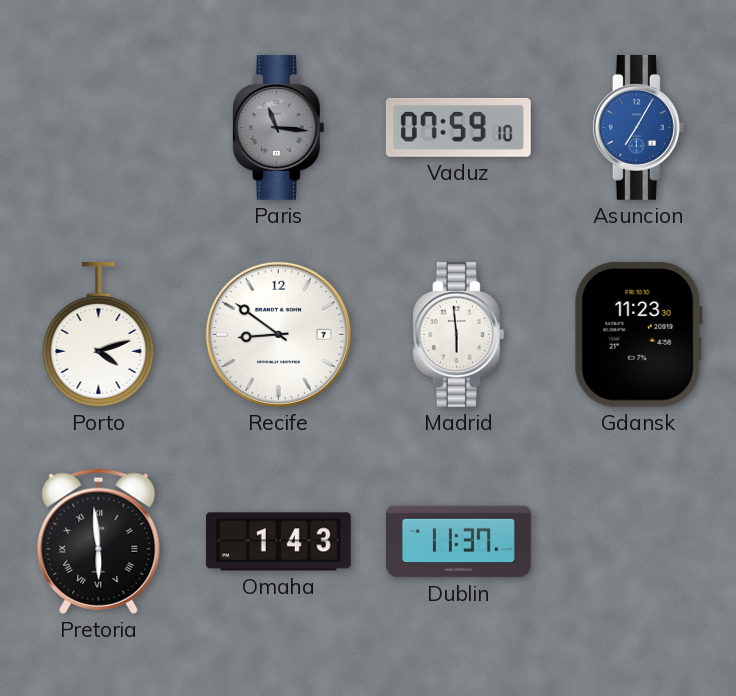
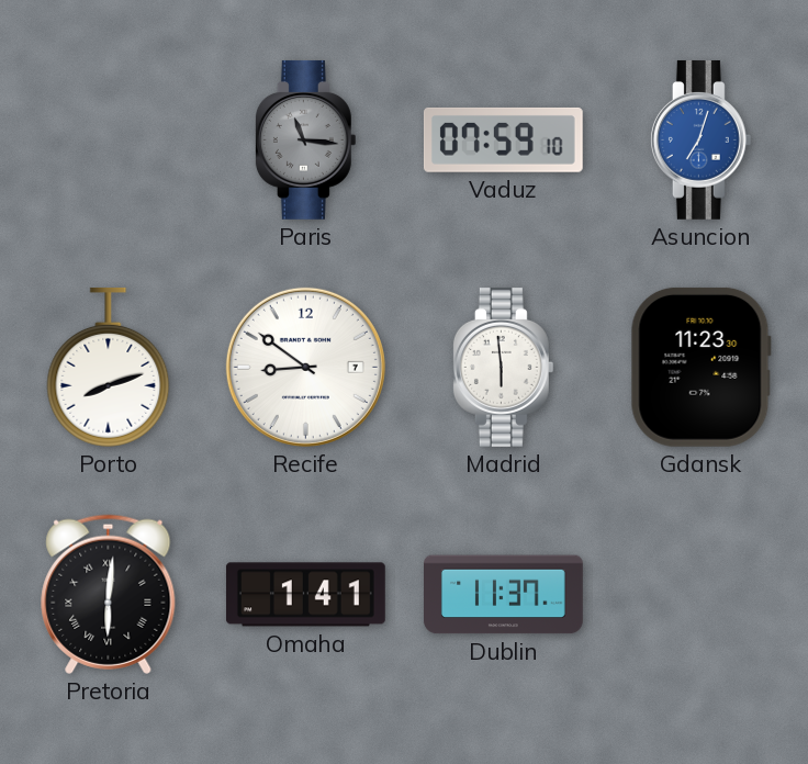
Asuncion: 7:05 -> 7:03
Porto: 4:12 -> 8:12
Pretoria: 5:59 -> 6:01
Omaha: 1:43 -> 1:41
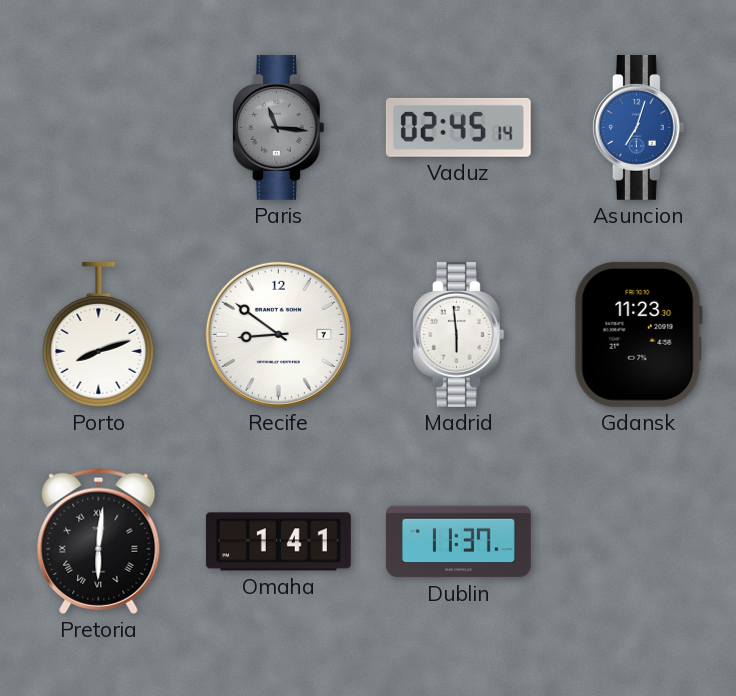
Vaduz: 07:59 -> 02:45
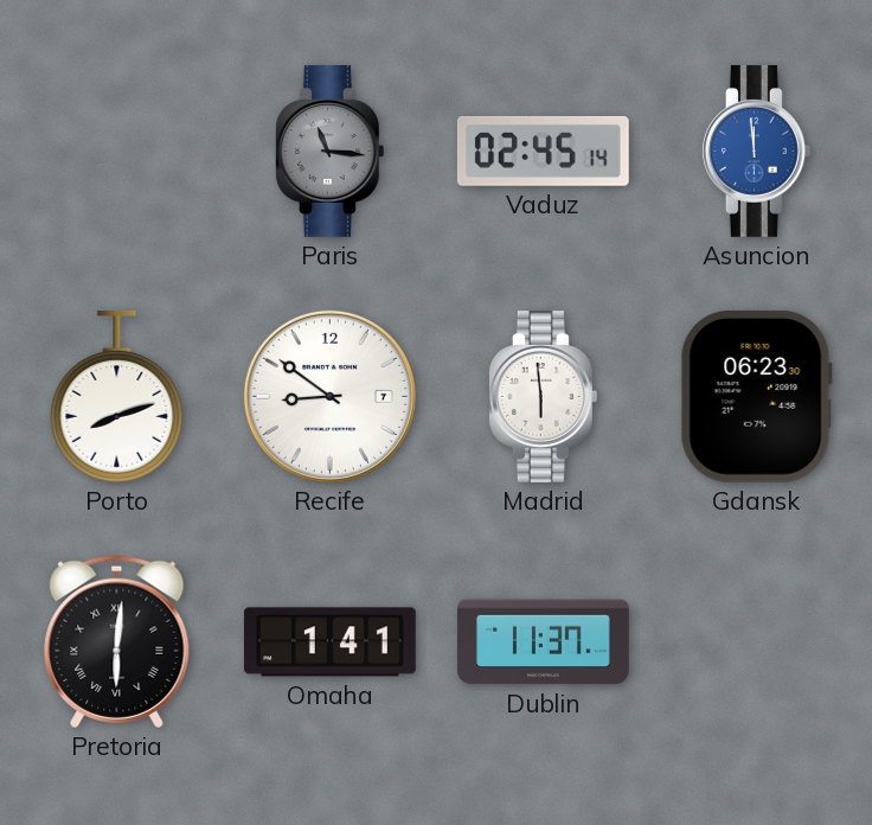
Asuncion: 7:03 -> 11:59
Gdansk: 11:23 -> 06:23
